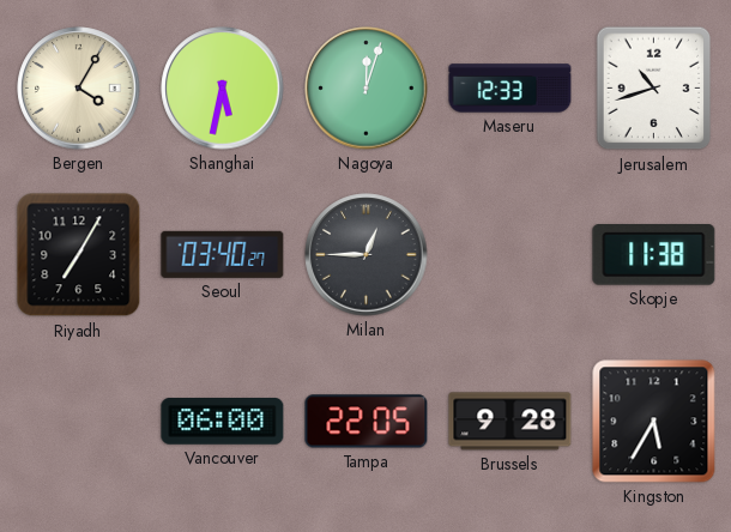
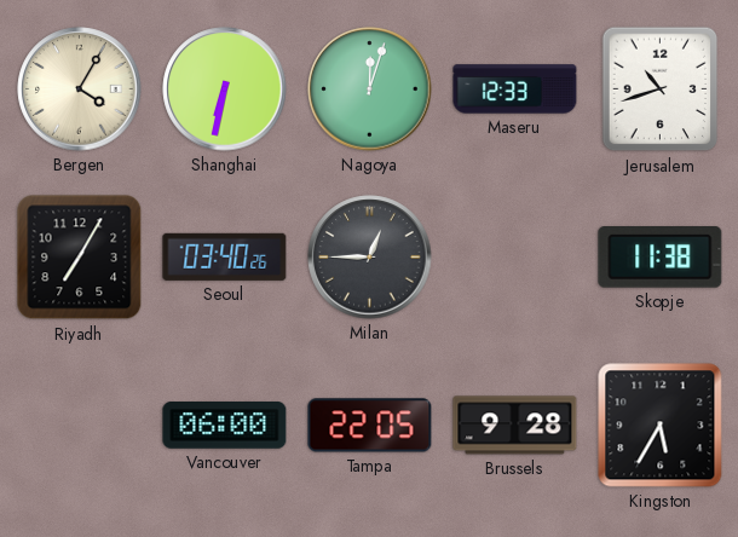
Shanghai: 5:32 -> 6:32
Seoul: 03:40:27 -> 03:40:26
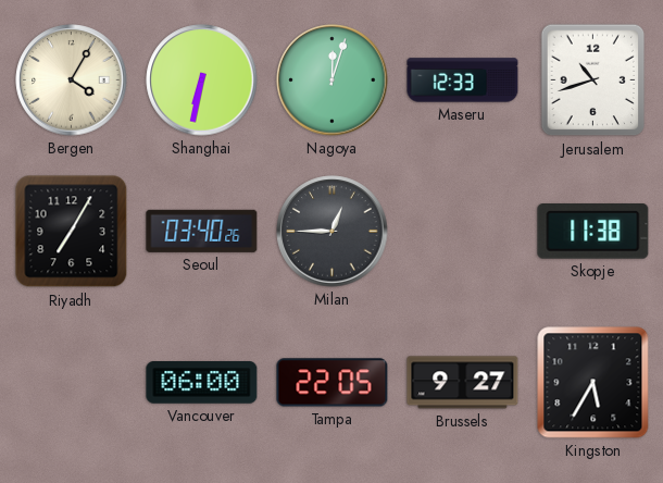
Brussels: 9:28 -> 9:27
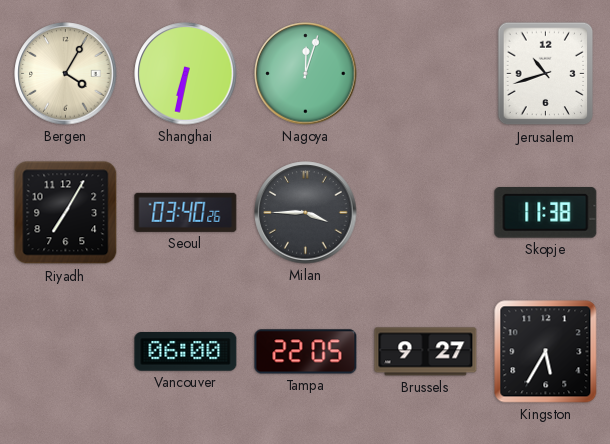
Maseru: 12:33 -> none
Milan: 12:45 -> 3:45
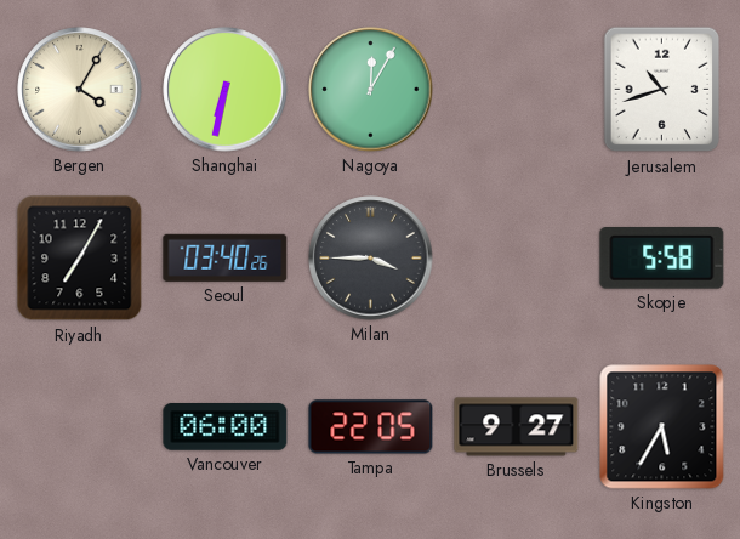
Nagoya: 12:03 -> 12:05
Skopje: 11:38 -> 5:58
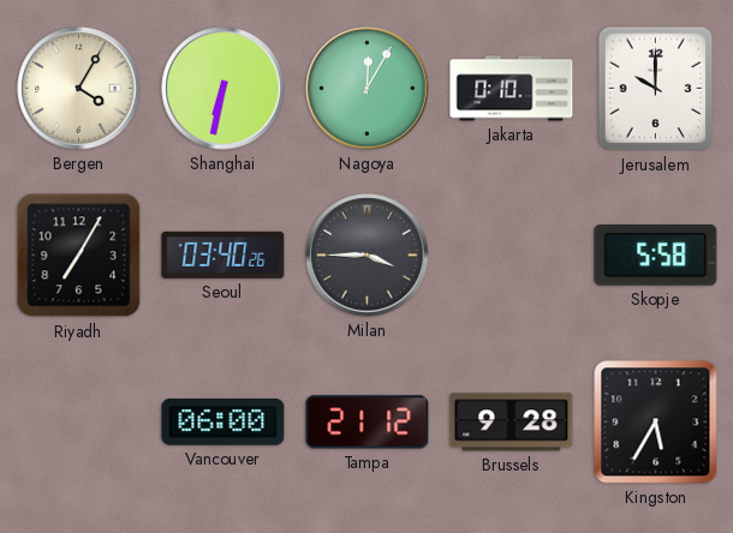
Jakarta: none -> 0:10
Jerusalem: 10:42 -> 10:00
Tampa: 22:05 -> 21:12
Brussels: 9:27 -> 9:28
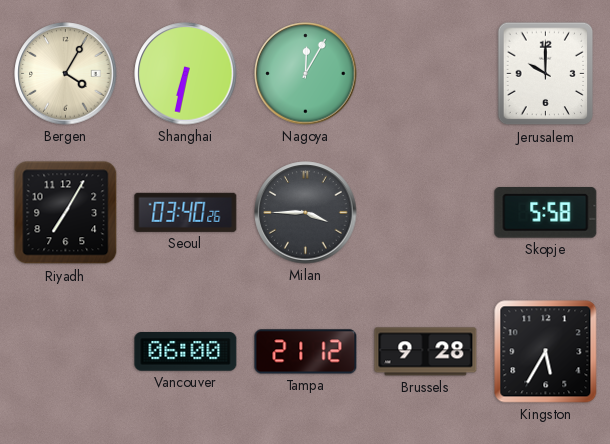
Jakarta: 0:10 -> none
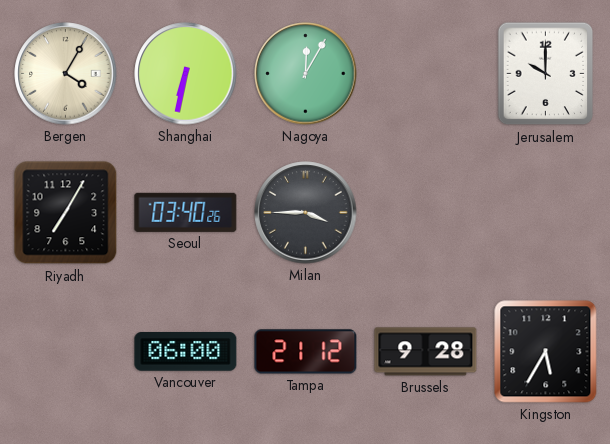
Skopje: 5:58 -> none
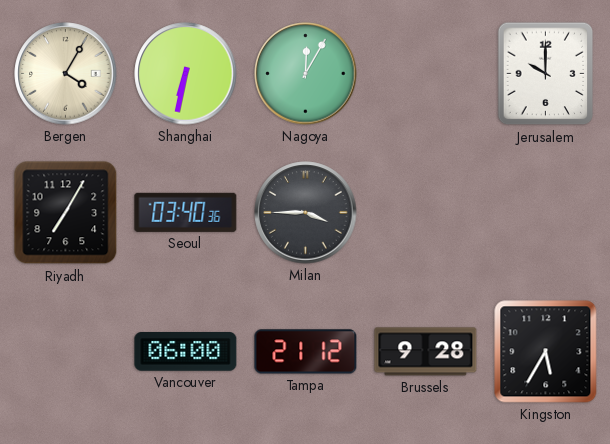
Seoul: 03:40:26 -> 03:40:36
